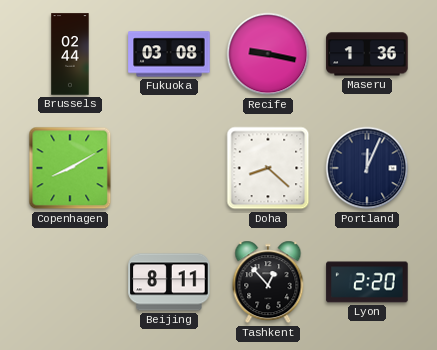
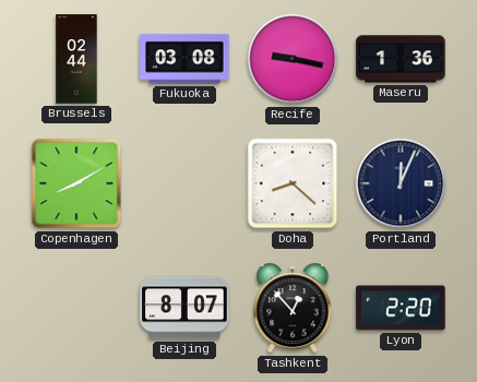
Beijing: 8:11 -> 8:07
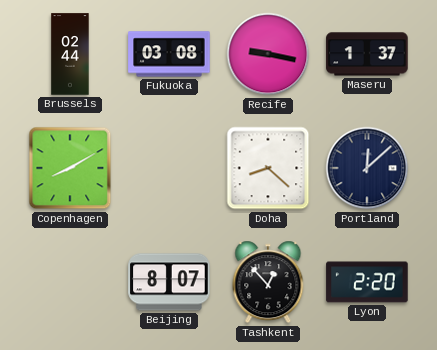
Maseru: 1:36 -> 1:37
Portland: 12:04 -> 12:08
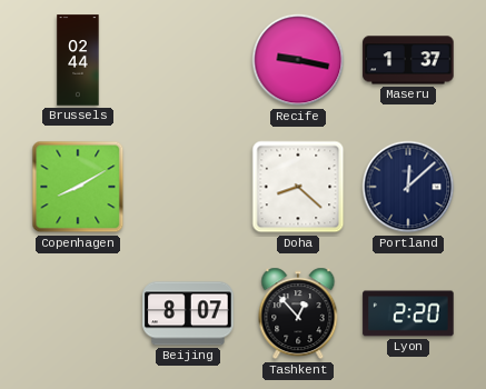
Fukuoka: 03:08 -> none
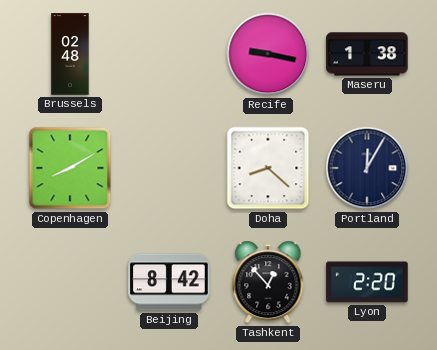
Brussels: 02:44 -> 02:48
Maseru: 1:37 -> 1:38
Portland: 12:08 -> 12:05
Beijing: 8:07 -> 8:42
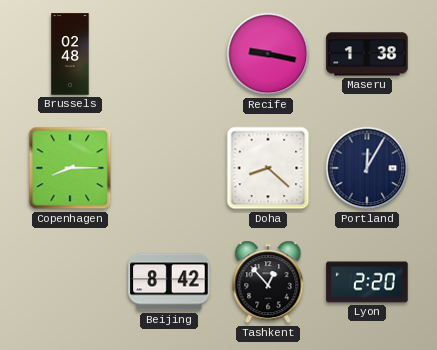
Copenhagen: 8:10 -> 8:15
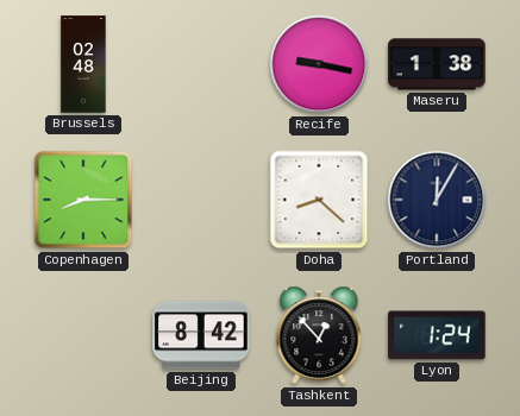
Lyon: 2:20 -> 1:24
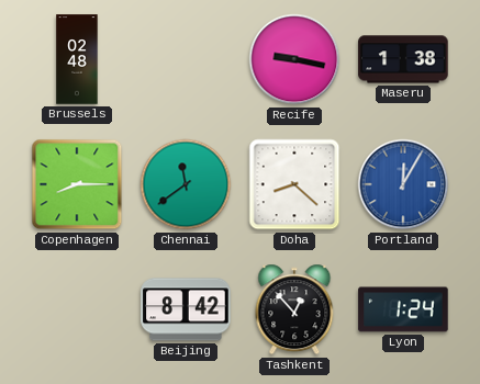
Chennai: none -> 11:39
Portland dial: navy -> blue
